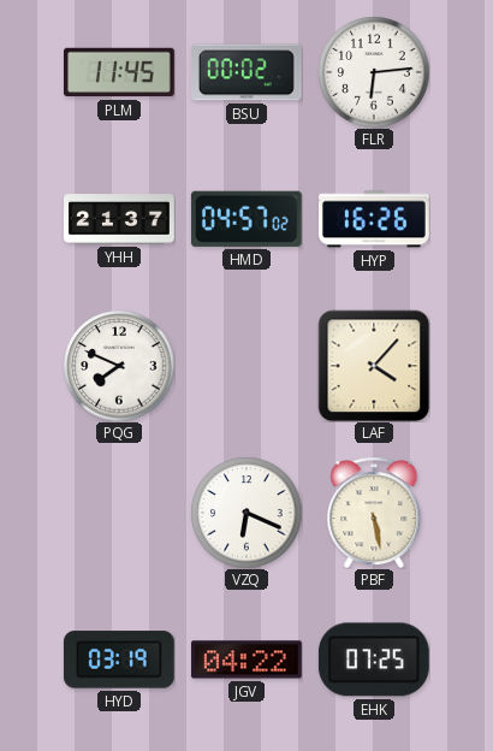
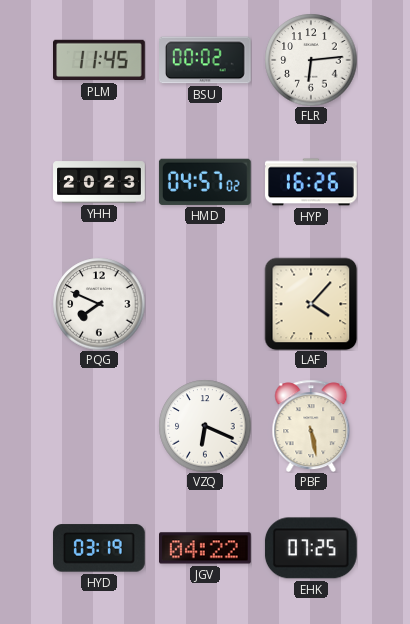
YHH: 21:37 -> 20:23
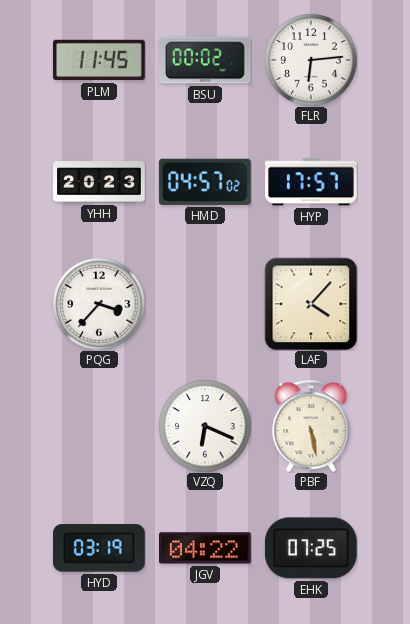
HYP: 16:26 -> 17:57
PQG: 7:49 -> 3:37
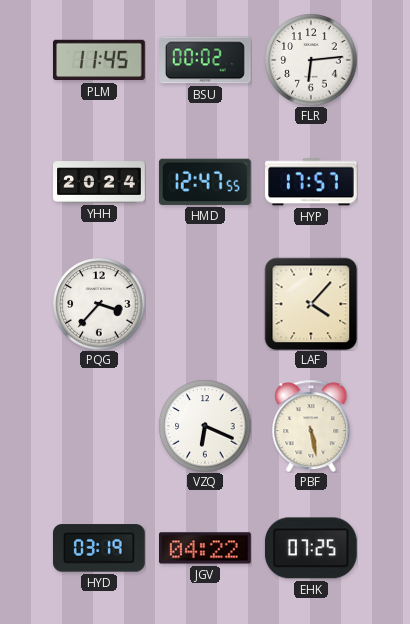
YHH: 20:23 -> 20:24
HMD: 04:57 -> 12:47
